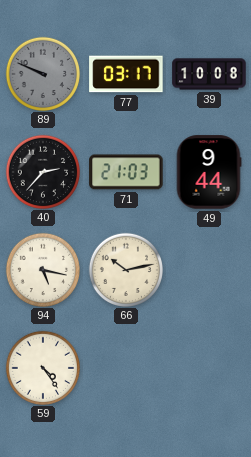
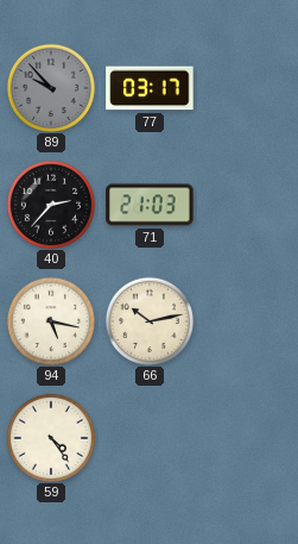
89: 9:49 -> 9:53
39: 10:08 -> none
49: 9:44 -> none
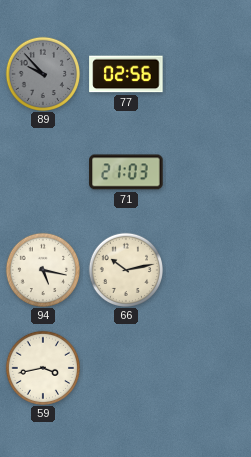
77: 03:17 -> 02:56
40: 2:37 -> none
59: 4:24 -> 3:43
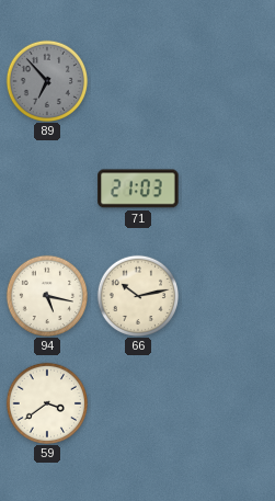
89: 9:53 -> 6:53
77: 02:56 -> none
59: 3:43 -> 3:39
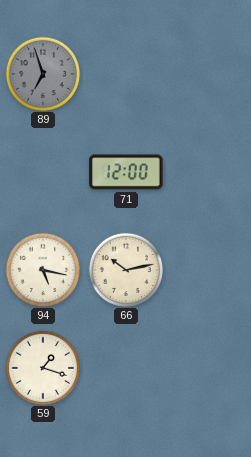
89: 6:53 -> 6:57
71: 21:03 -> 12:00
59: 3:39 -> 1:18
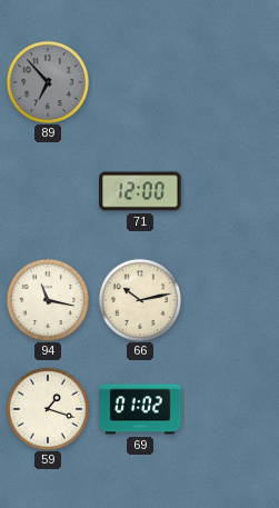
89: 6:57 -> 6:53
94: 5:17 -> 11:17
69: none -> 01:02
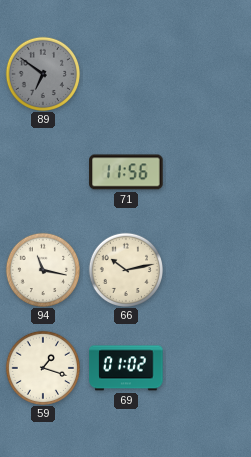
89: 6:53 -> 6:51
71: 12:00 -> 11:56
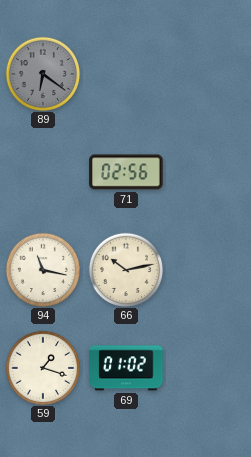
89: 6:51 -> 6:21
71: 11:56 -> 02:56
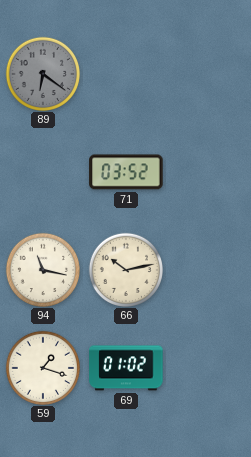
71: 02:56 -> 03:52
